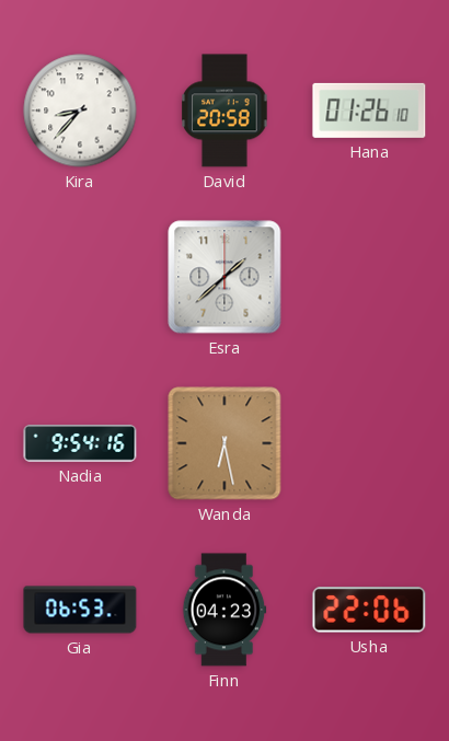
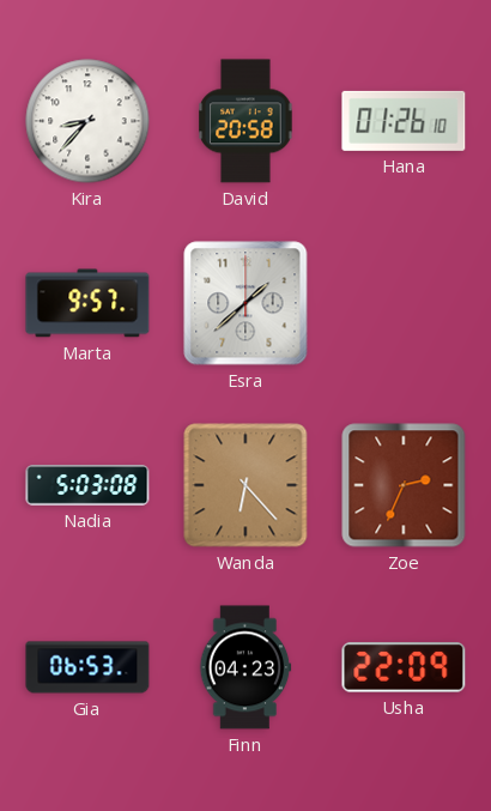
Marta: none -> 9:57
Nadia: 9:54 -> 5:03
Wanda: 6:28 -> 6:23
Zoe: none -> 2:34
Usha: 22:06 -> 22:09
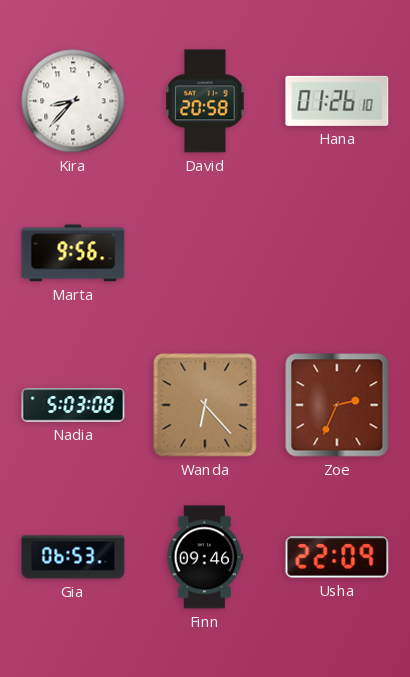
Marta: 9:57 -> 9:56
Esra: 1:38 -> none
Finn: 04:23 -> 09:46
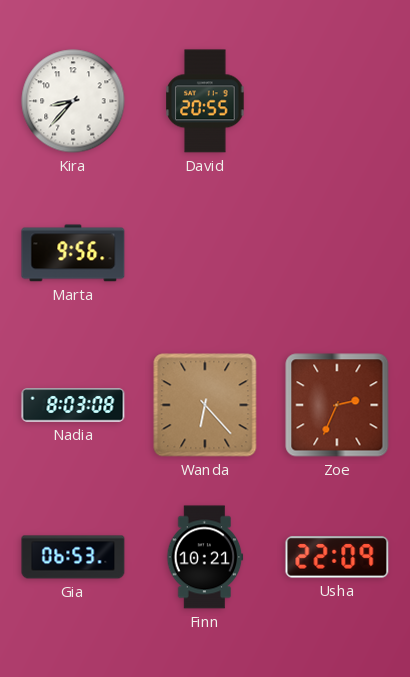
David: 20:58 -> 20:55
Hana: 01:26 -> none
Nadia: 5:03 -> 8:03
Finn: 09:46 -> 10:21
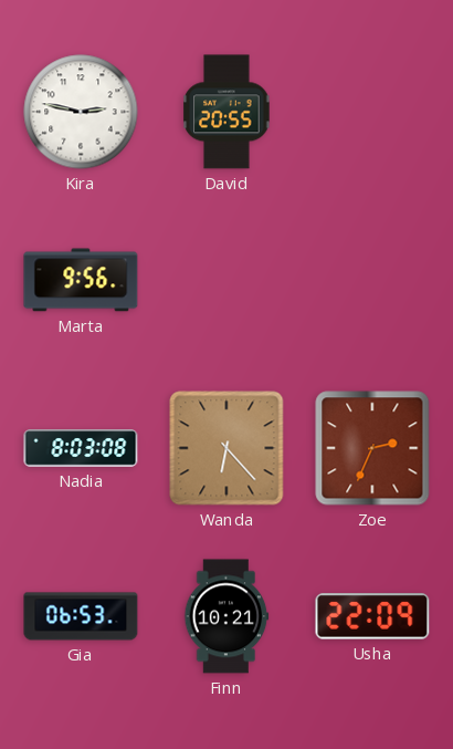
Kira: 8:37 -> 2:47
